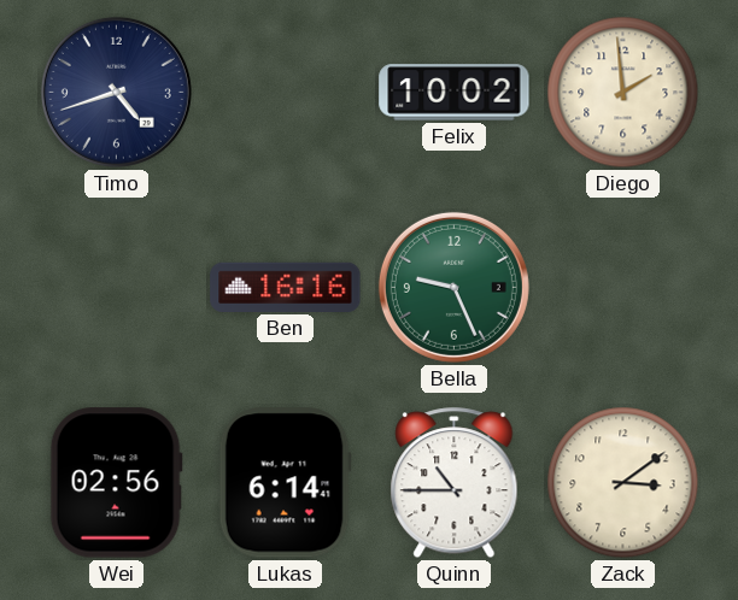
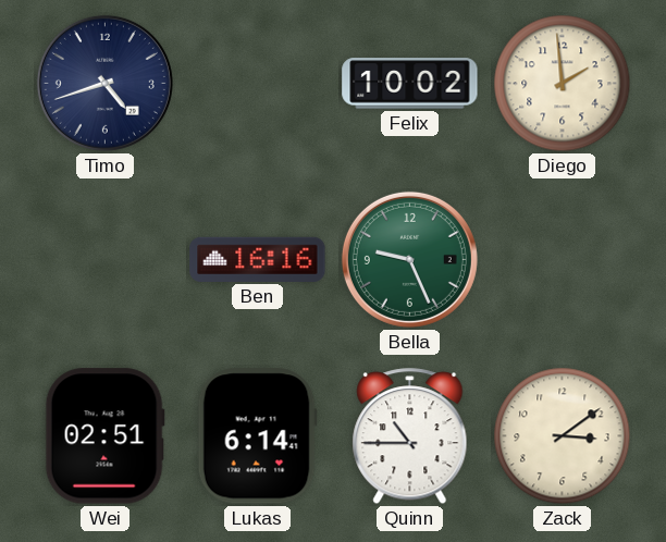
Wei: 02:56 -> 02:51
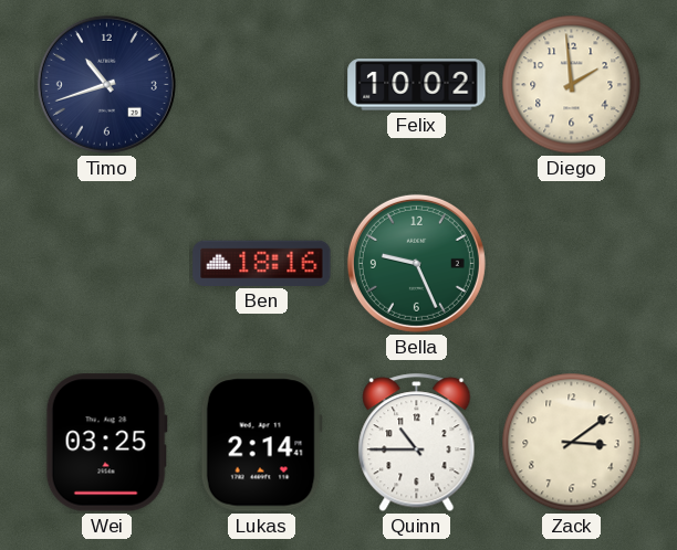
Timo: 4:42 -> 10:42
Ben: 16:16 -> 18:16
Wei: 02:51 -> 03:25
Lukas: 6:14 -> 2:14
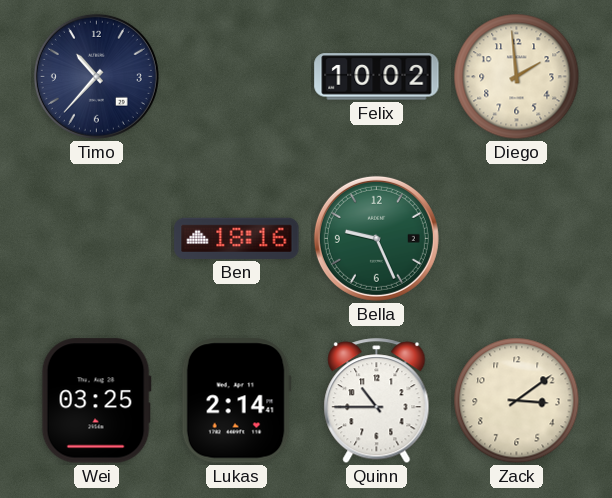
Timo: 10:42 -> 10:37
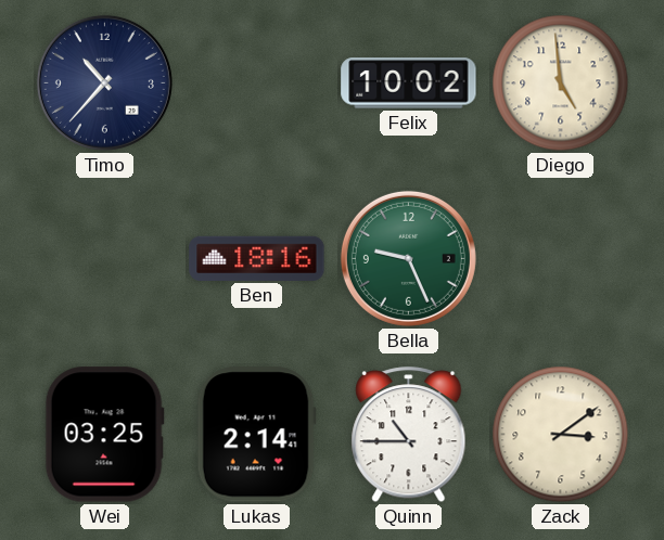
Diego: 1:59 -> 4:59
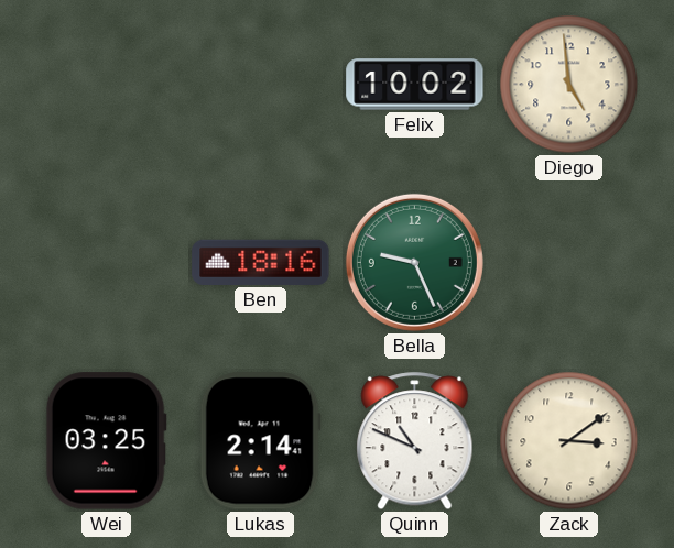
Timo: 10:37 -> none
Quinn: 10:45 -> 10:49
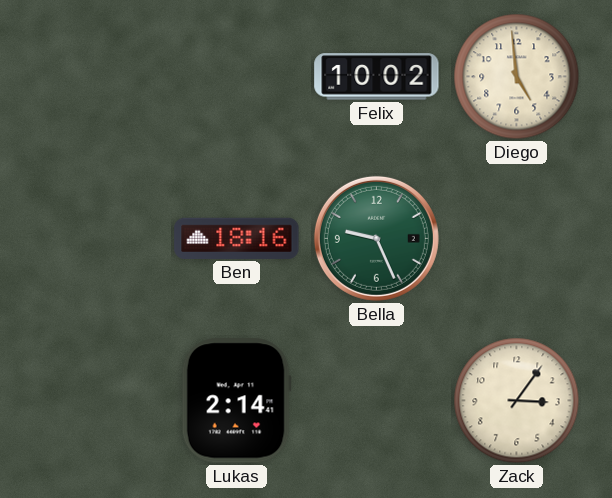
Wei: 03:25 -> none
Quinn: 10:49 -> none
Zack: 3:09 -> 3:06
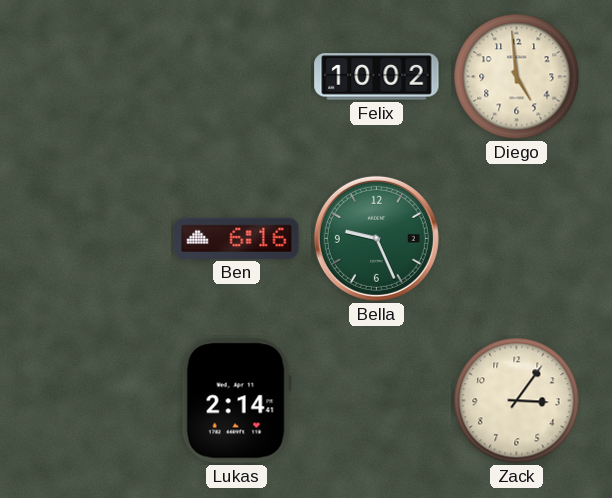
Ben: 18:16 -> 6:16
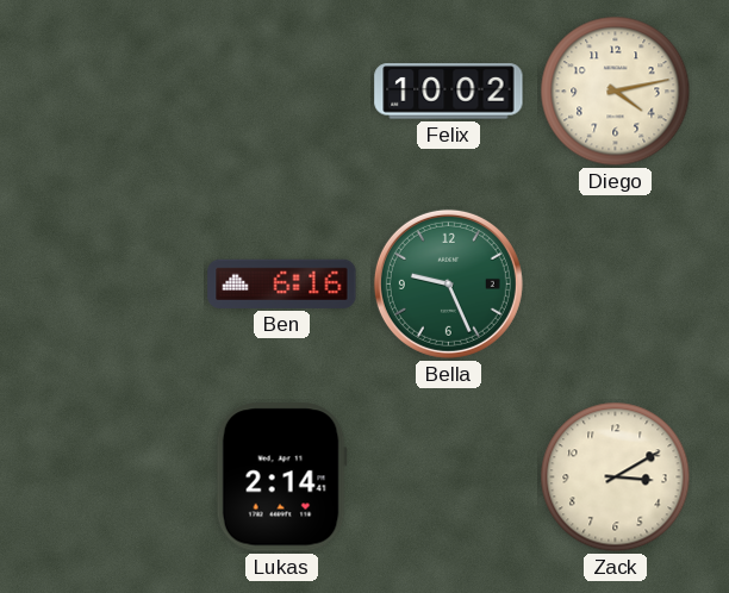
Diego: 4:59 -> 4:13
Zack: 3:06 -> 3:10
